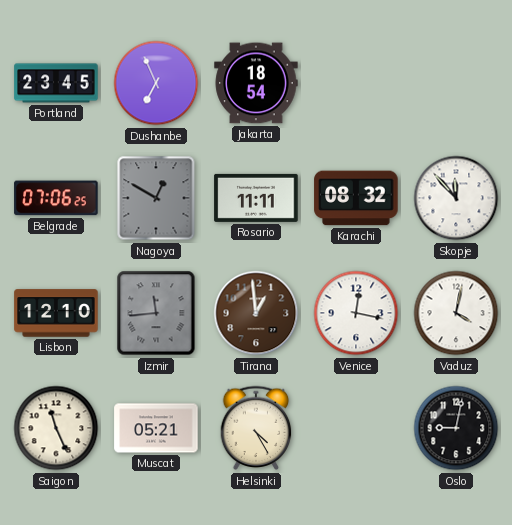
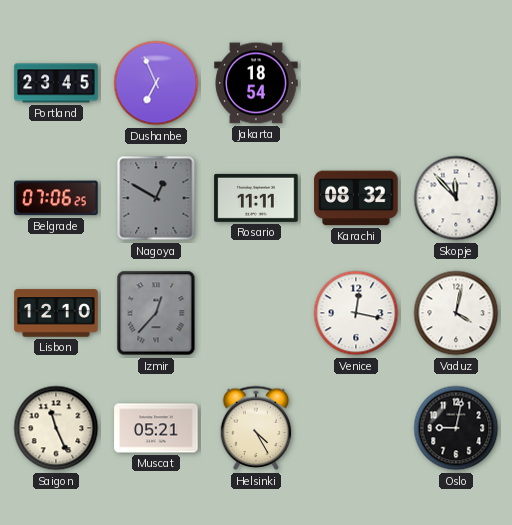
Izmir: 11:44 -> 12:37
Tirana: 12:59 -> none
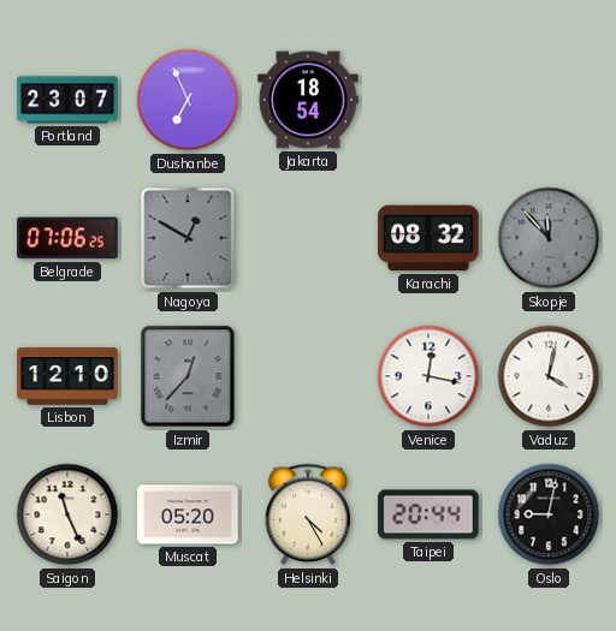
Portland: 23:45 -> 23:07
Rosario: 11:11 -> none
Skopje dial: white -> grey
Muscat: 05:21 -> 05:20
Taipei: none -> 20:44
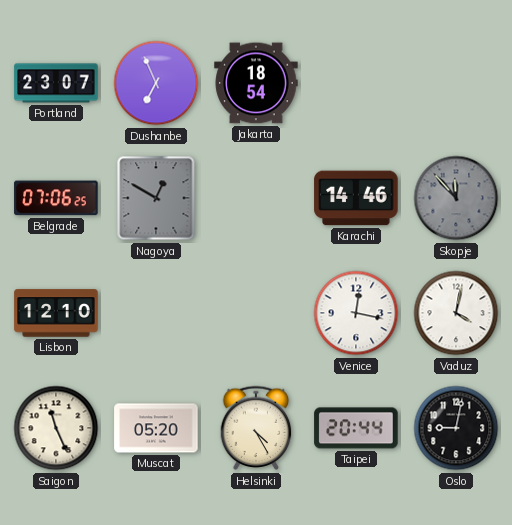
Karachi: 08:32 -> 14:46
Izmir: 12:37 -> none
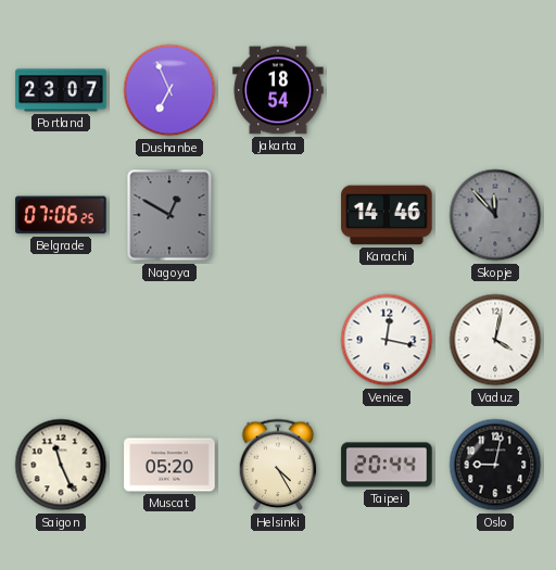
Lisbon: 12:10 -> none
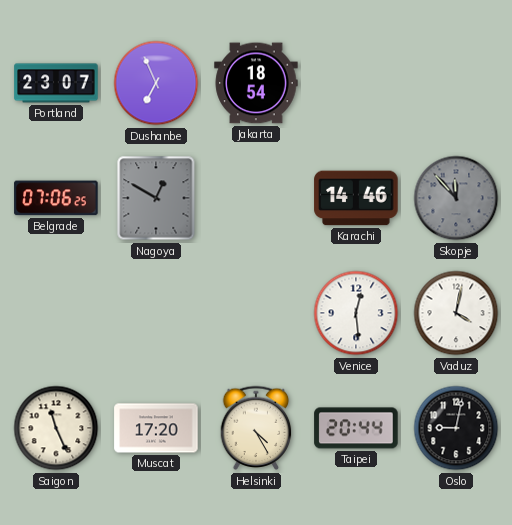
Venice: 12:17 -> 12:29
Muscat: 05:20 -> 17:20
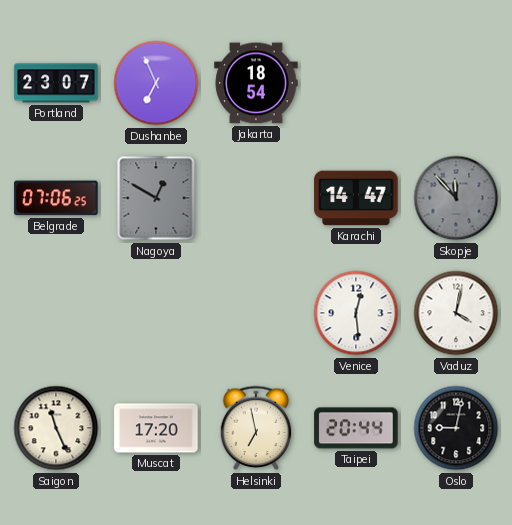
Karachi: 14:46 -> 14:47
Helsinki: 4:25 -> 6:58
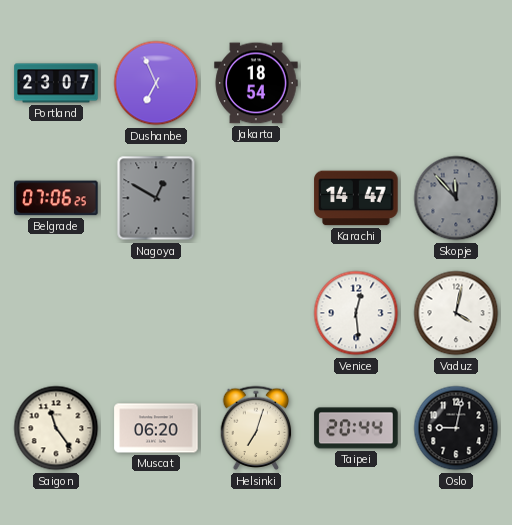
Saigon: 11:26 -> 11:24
Muscat: 17:20 -> 06:20
Helsinki: 6:58 -> 7:03
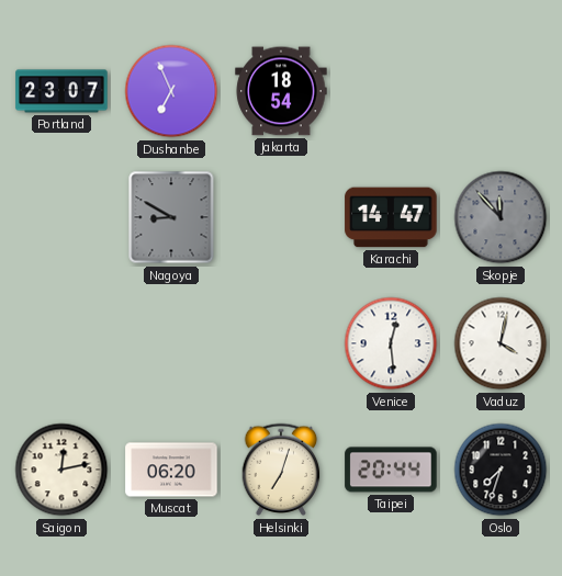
Belgrade: 07:06 -> none
Nagoya: 12:50 -> 8:50
Saigon: 11:24 -> 12:13
Oslo: 9:02 -> 7:33
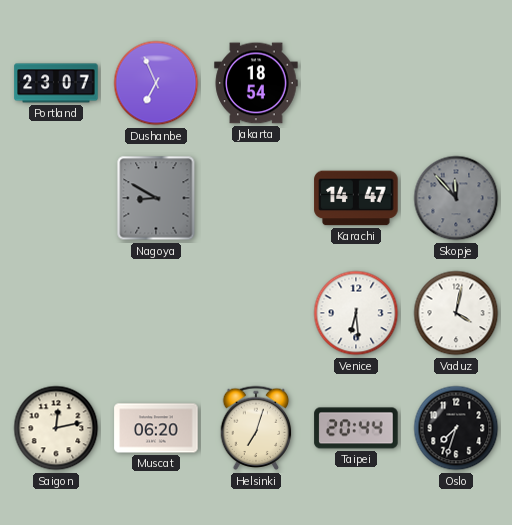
Venice: 12:29 -> 6:29
